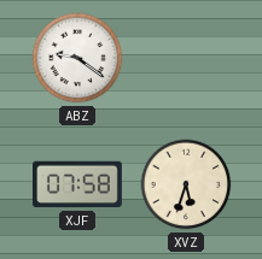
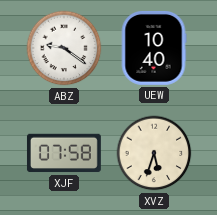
UEW: none -> 10:40
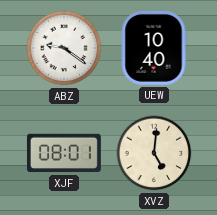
XJF: 07:58 -> 08:01
XVZ: 5:33 -> 5:01
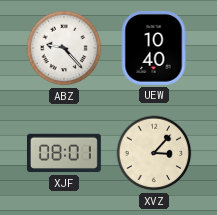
ABZ: 9:21 -> 9:23
XVZ: 5:01 -> 3:07
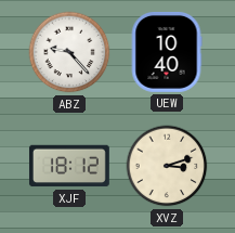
XJF: 08:01 -> 18:12
XVZ: 3:07 -> 3:12
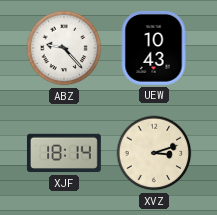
UEW: 10:40 -> 10:43
XJF: 18:12 -> 18:14
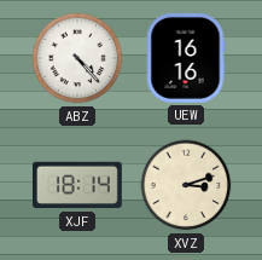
ABZ: 9:23 -> 4:23
UEW: 10:43 -> 16:16
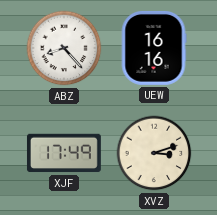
ABZ: 4:23 -> 8:23
XJF: 18:14 -> 17:49
